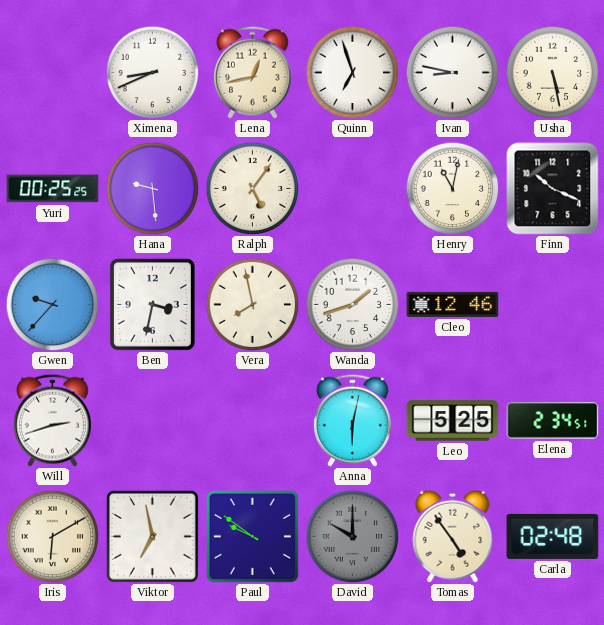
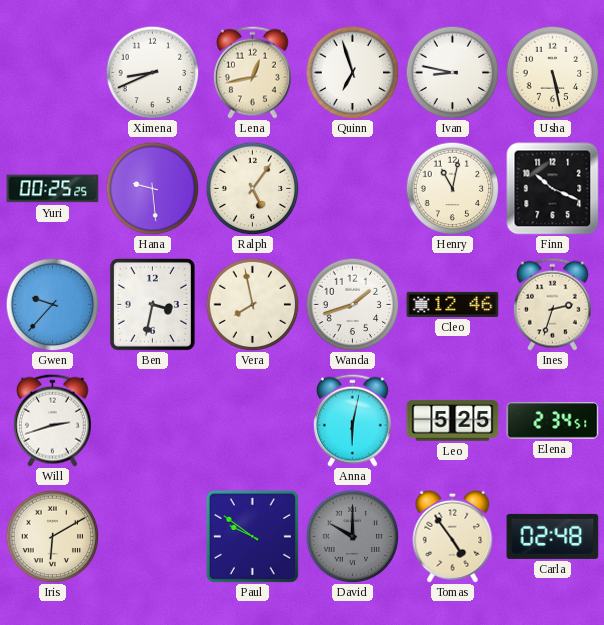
Ines: none -> 2:33
Viktor: 6:58 -> none
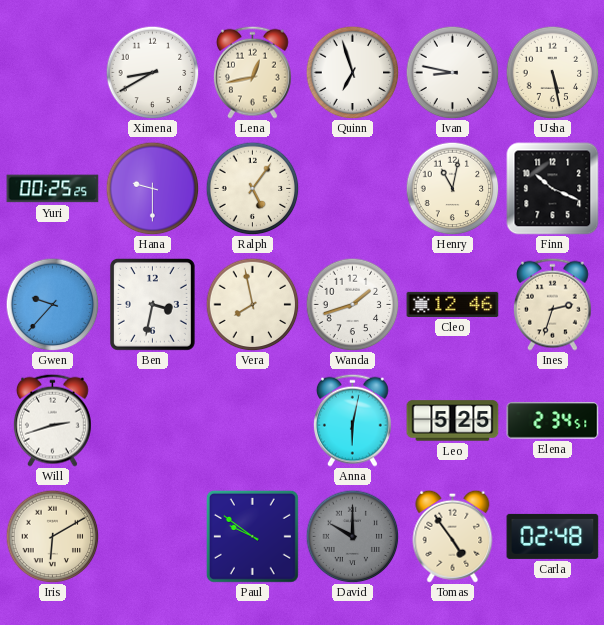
Ximena: 8:41 -> 8:40
Hana: 9:29 -> 9:30
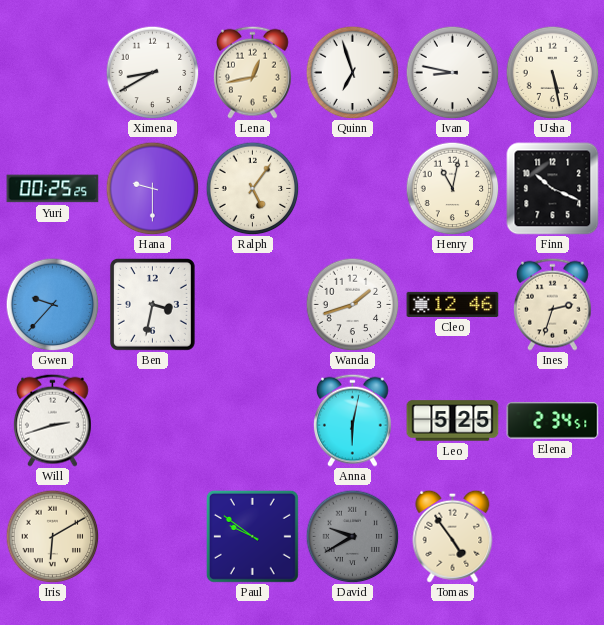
Vera: 7:58 -> none
David: 10:00 -> 9:40
Carla: 02:48 -> none
